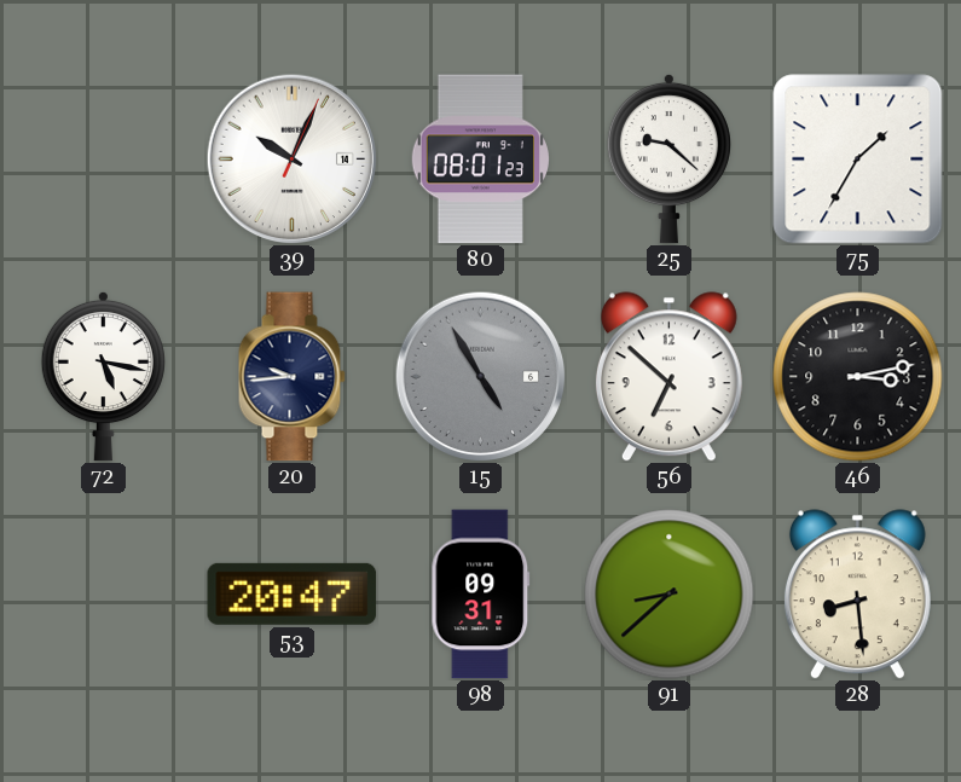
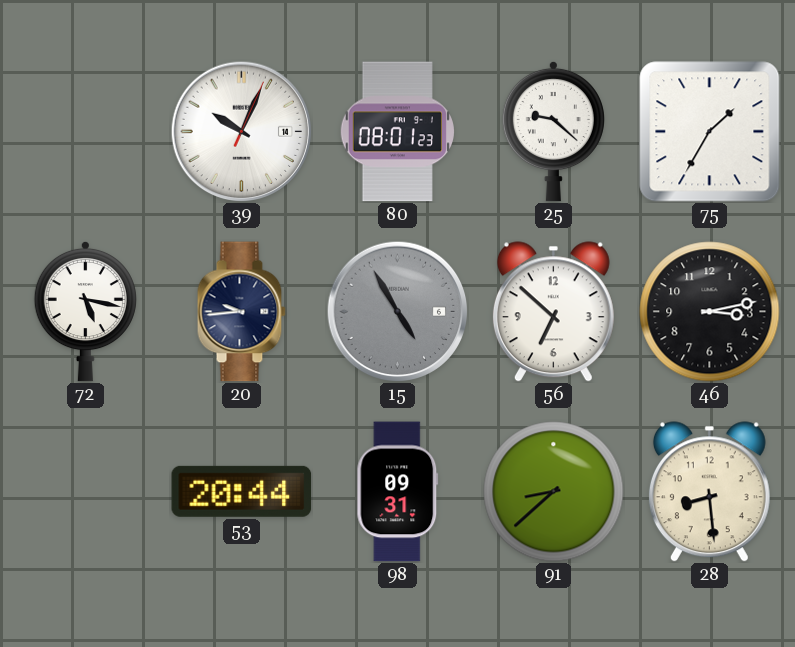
53: 20:47 -> 20:44
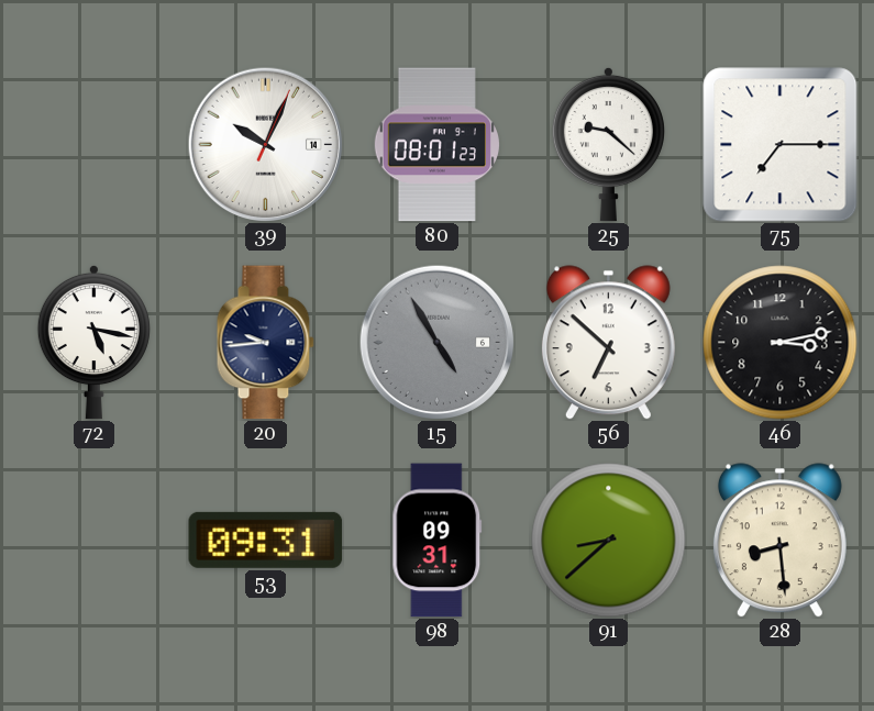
75: 1:35 -> 7:15
53: 20:44 -> 09:31
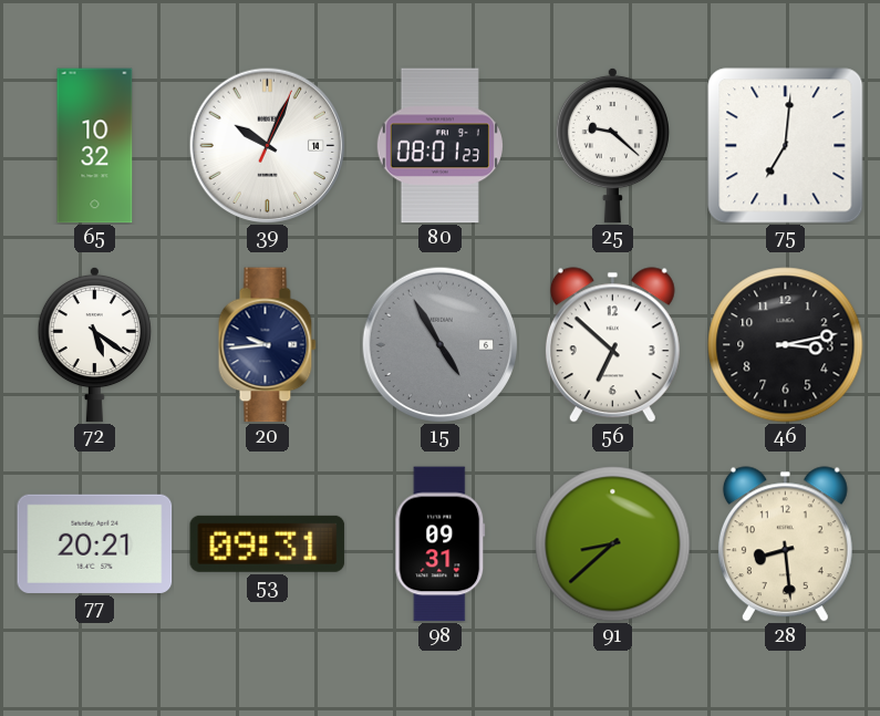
65: none -> 10:32
75: 7:15 -> 7:01
72: 5:17 -> 5:21
77: none -> 20:21
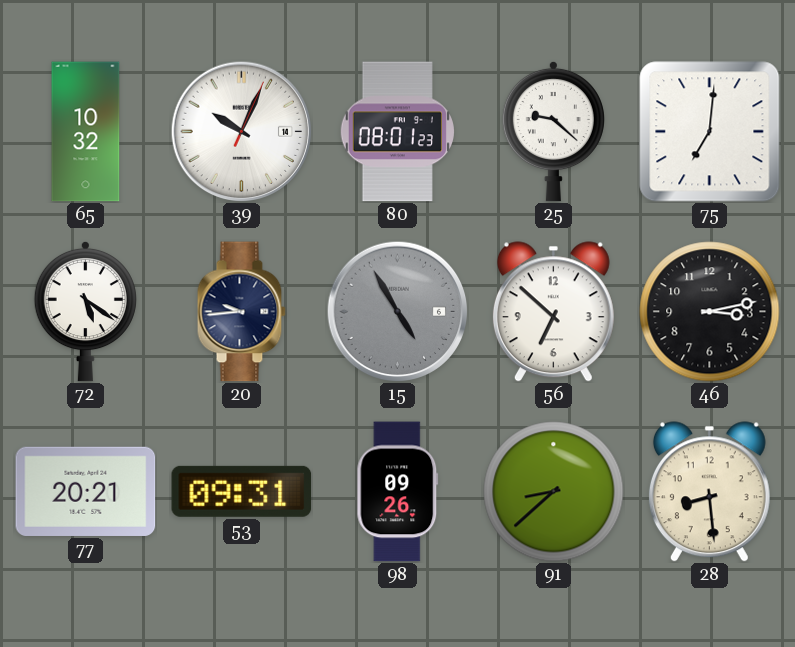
98: 09:31 -> 09:26
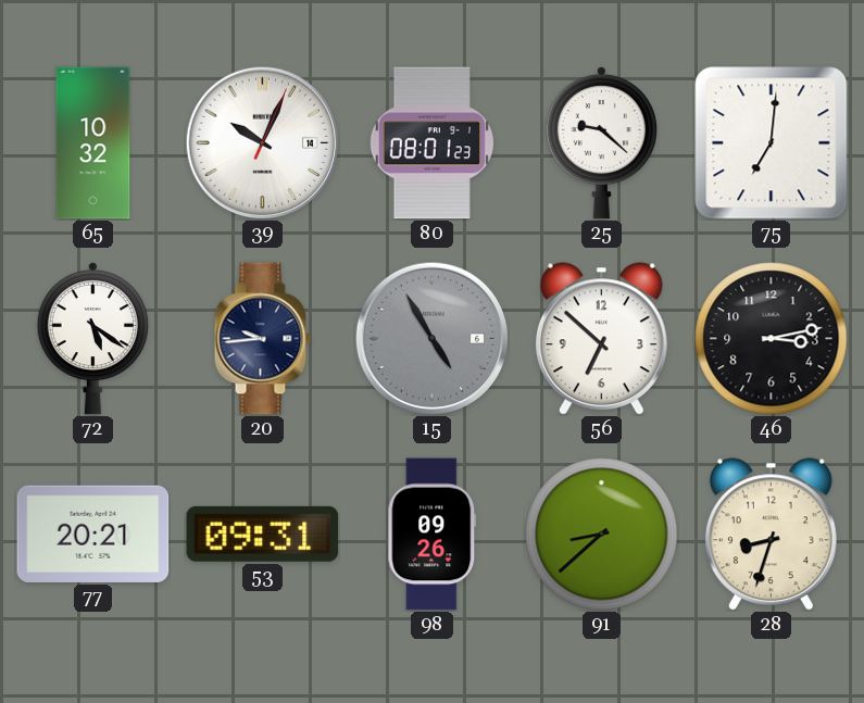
28: 8:29 -> 8:33
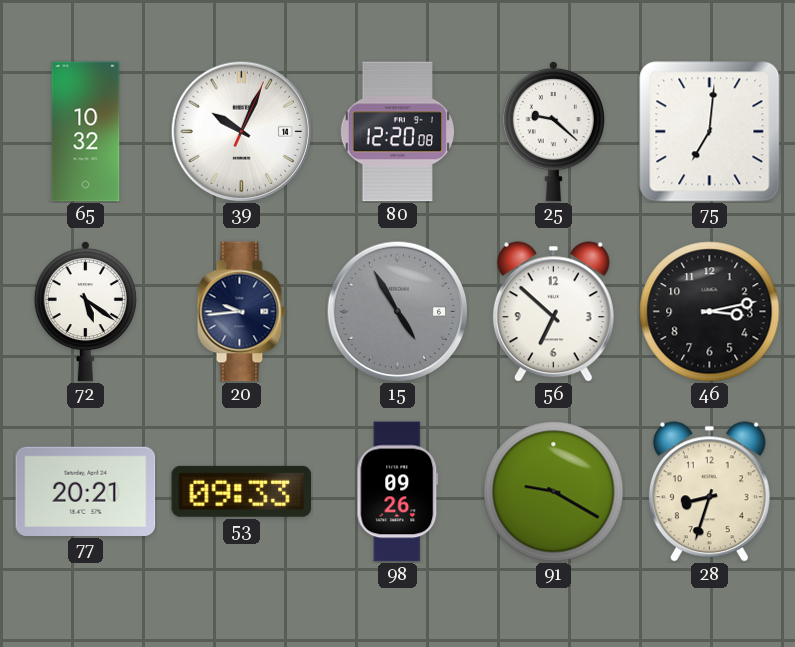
80: 08:01 -> 12:20
53: 09:31 -> 09:33
91: 8:38 -> 9:20
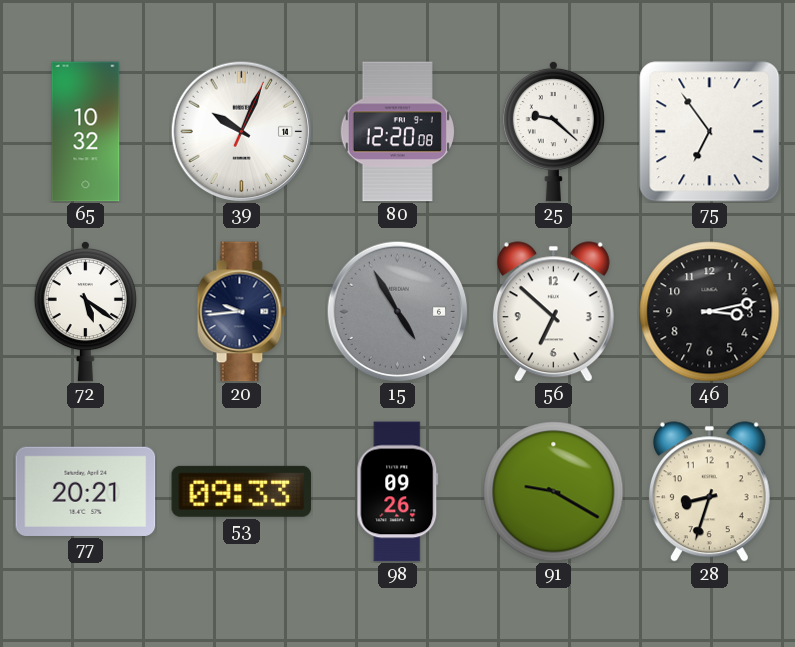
75: 7:01 -> 6:54
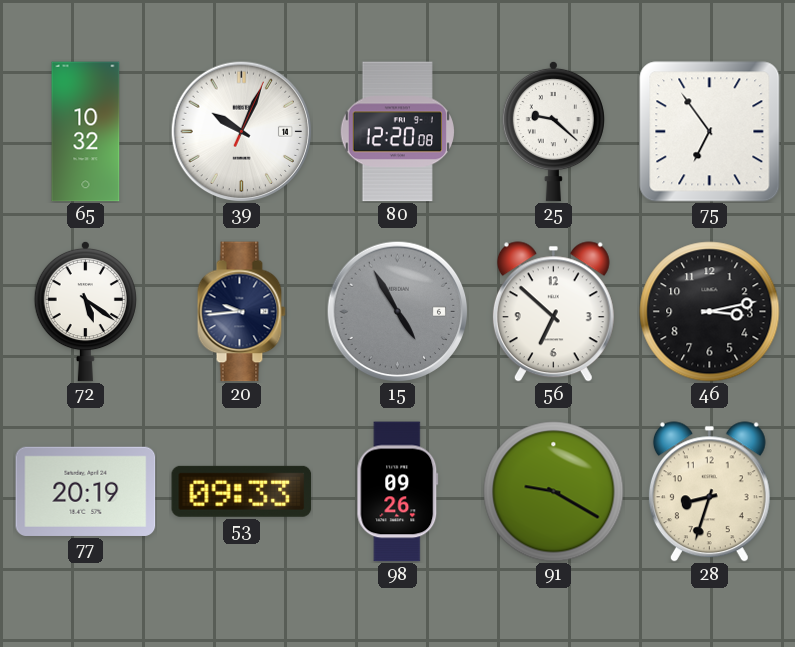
77: 20:21 -> 20:19
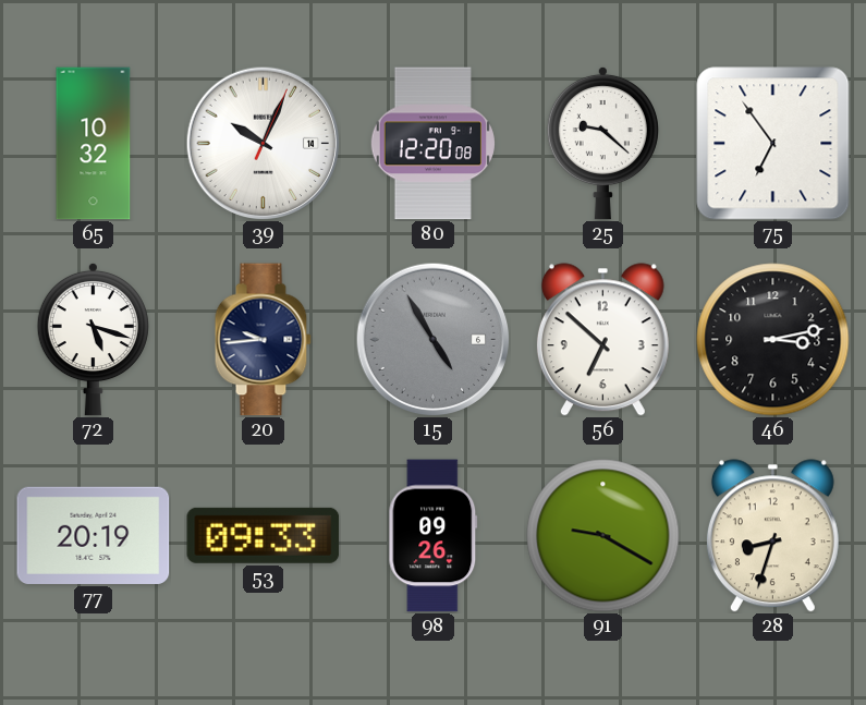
72: 5:21 -> 5:18
